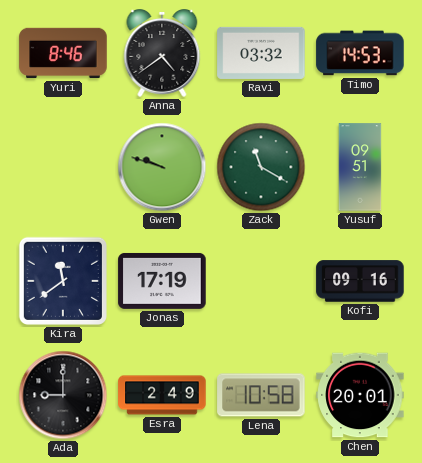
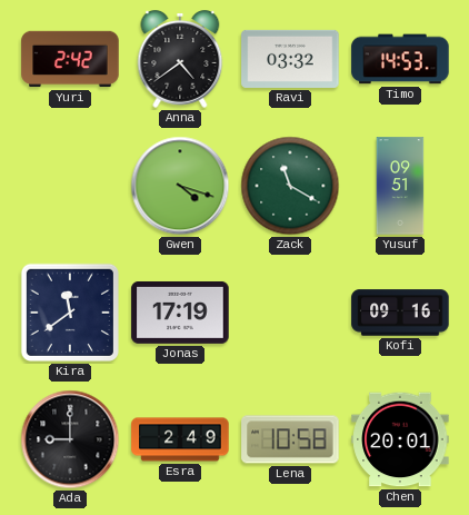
Yuri: 8:46 -> 2:42
Gwen: 9:48 -> 4:18
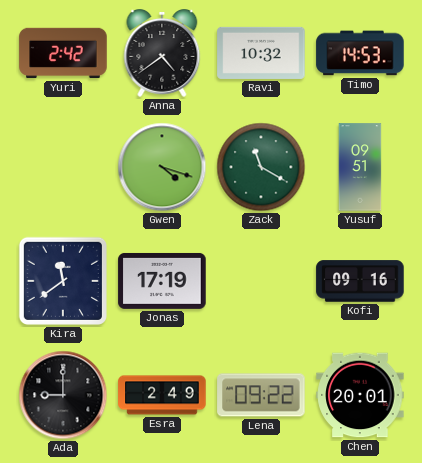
Ravi: 03:32 -> 10:32
Lena: 10:58 -> 09:22
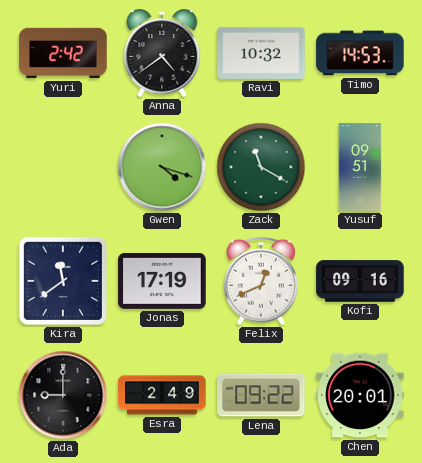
Felix: none -> 12:41
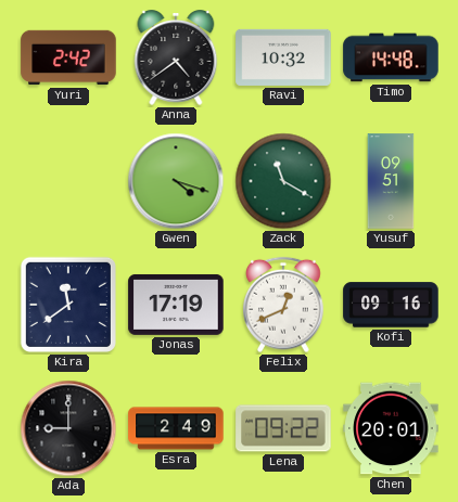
Timo: 14:53 -> 14:48
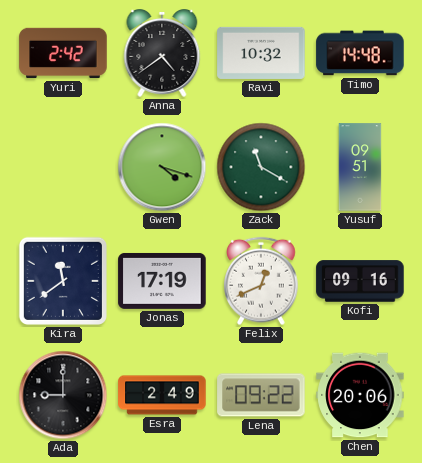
Chen: 20:01 -> 20:06
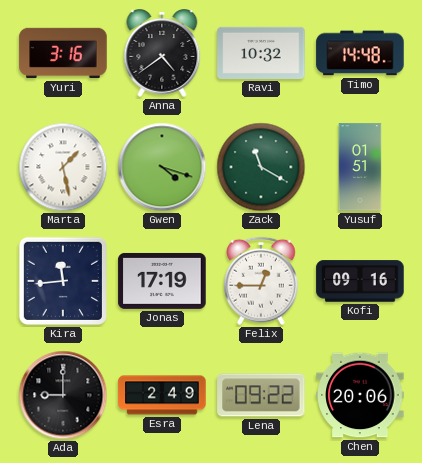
Yuri: 2:42 -> 3:16
Marta: none -> 1:28
Yusuf: 09:51 -> 01:51
Kira: 11:39 -> 11:44
Felix: 12:41 -> 12:45
